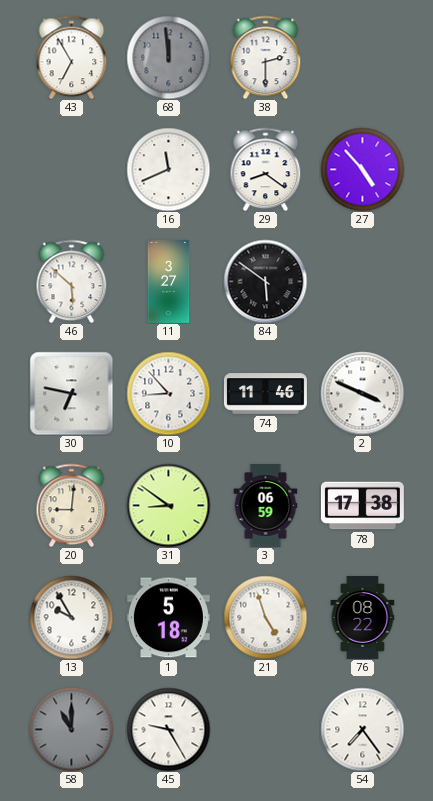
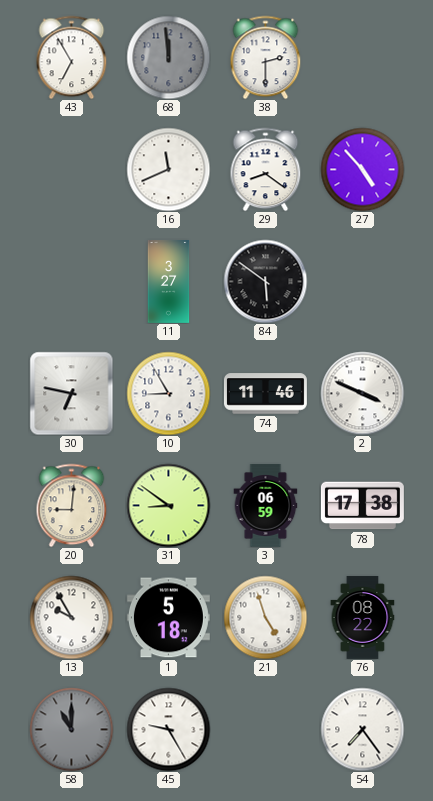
46: 5:52 -> none
10: 8:53 -> 8:55
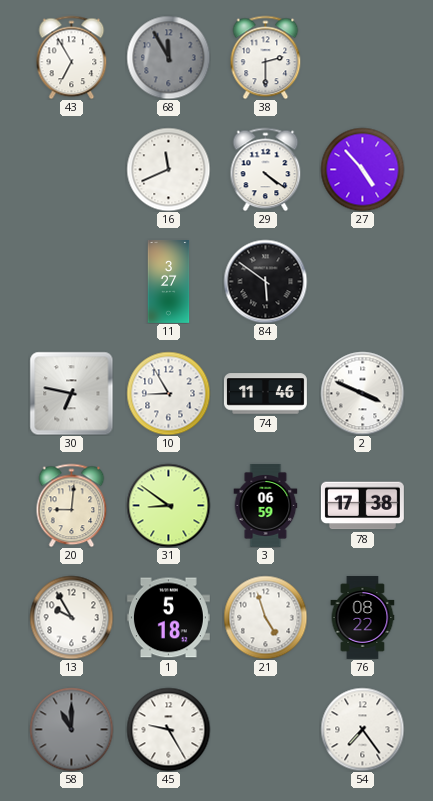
68: 11:59 -> 11:55
29: 8:21 -> 4:21
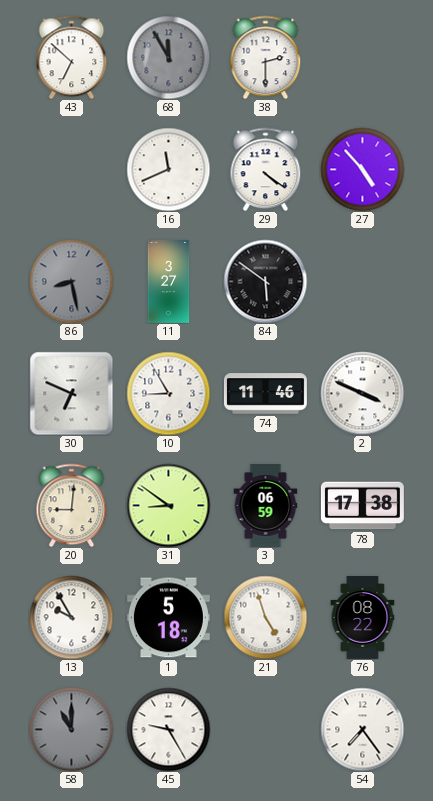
43: 6:55 -> 6:52
86: none -> 8:28
30: 6:47 -> 6:49
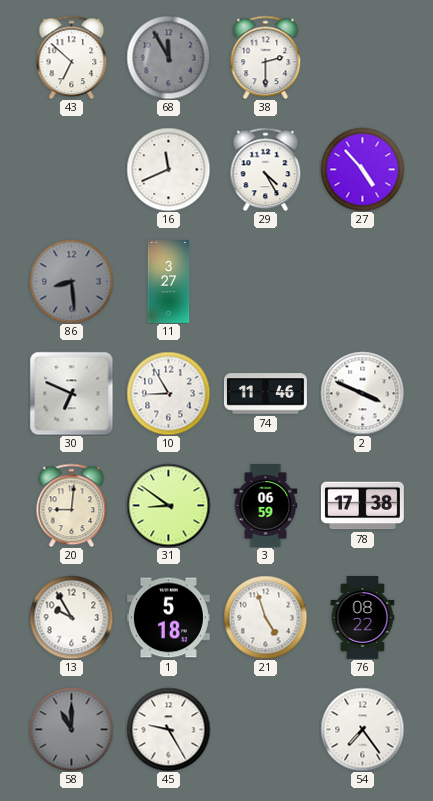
29: 4:21 -> 4:25
86: 8:28 -> 8:29
84: 5:51 -> none
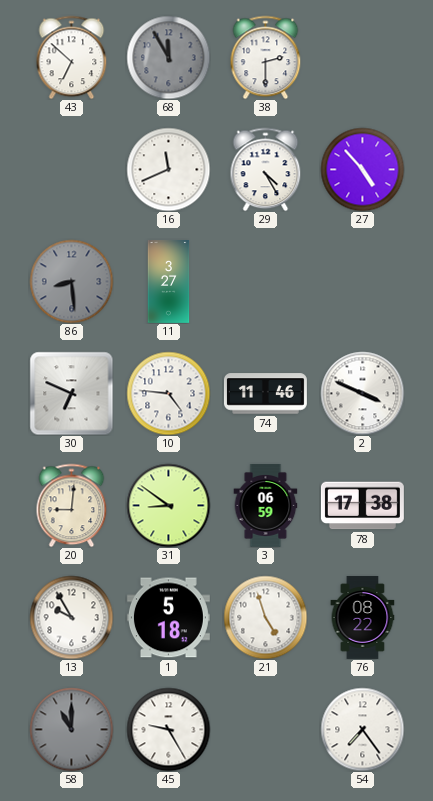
10: 8:55 -> 4:46
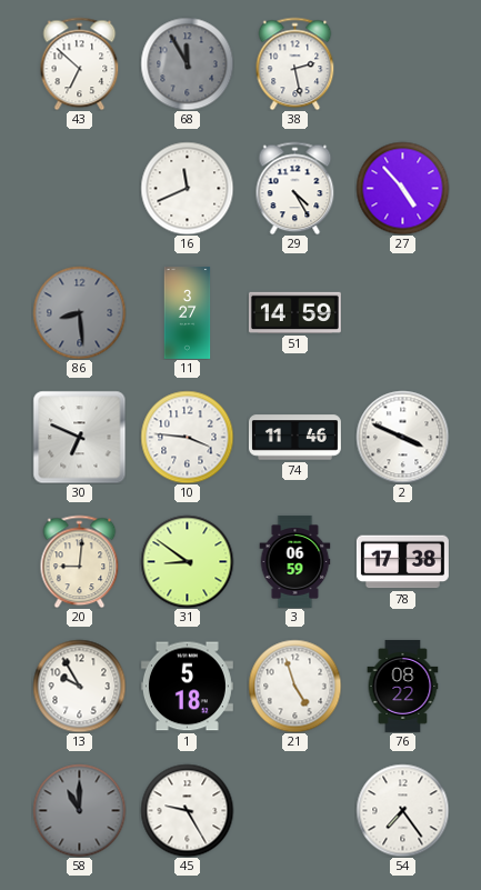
38: 2:30 -> 2:28
51: none -> 14:59
10: 4:46 -> 3:46
